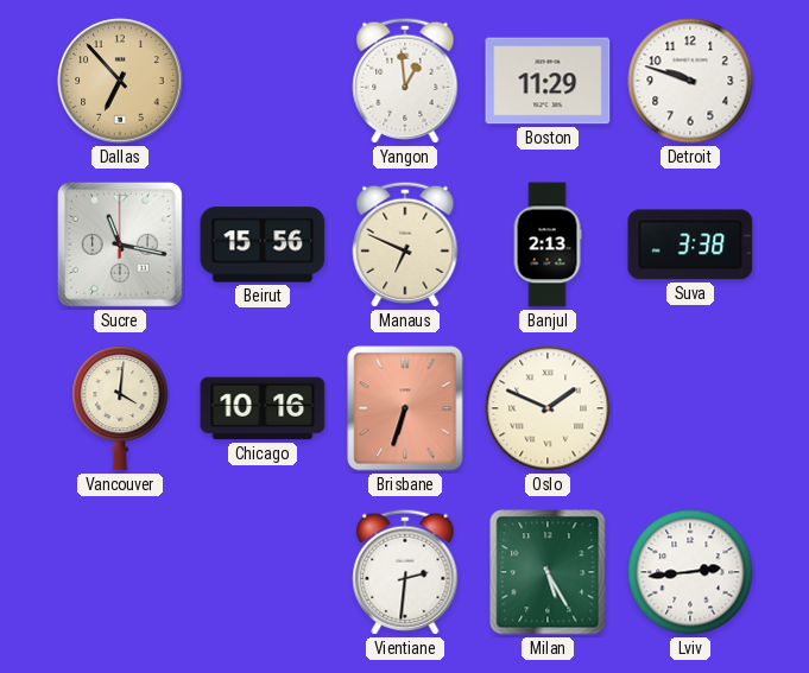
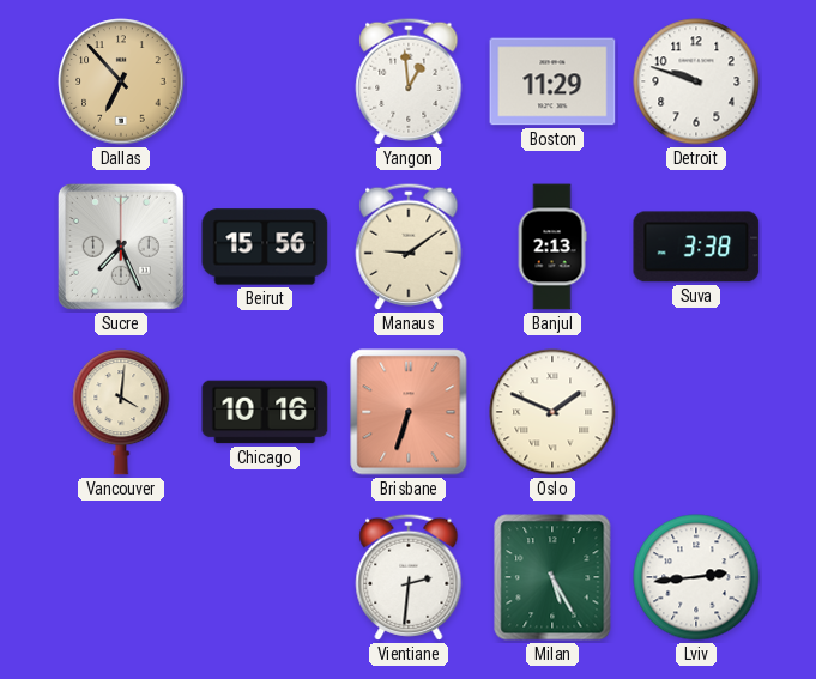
Sucre: 11:17 -> 7:26
Manaus: 6:49 -> 9:09
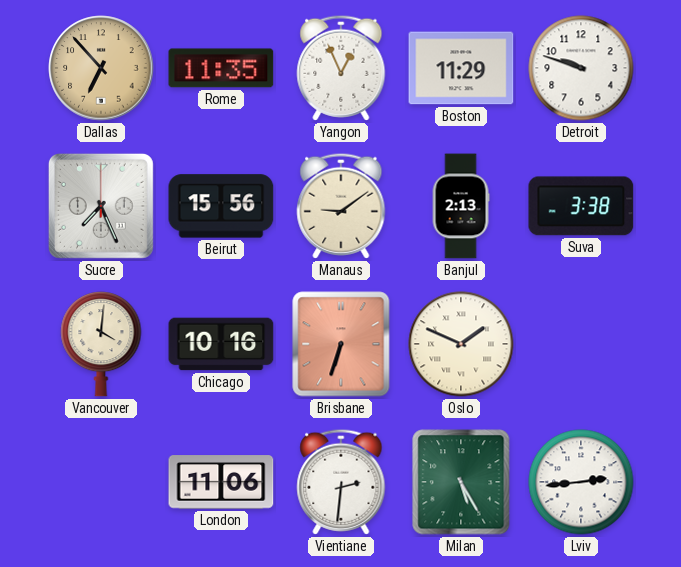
Rome: none -> 11:35
Yangon: 12:59 -> 12:56
London: none -> 11:06
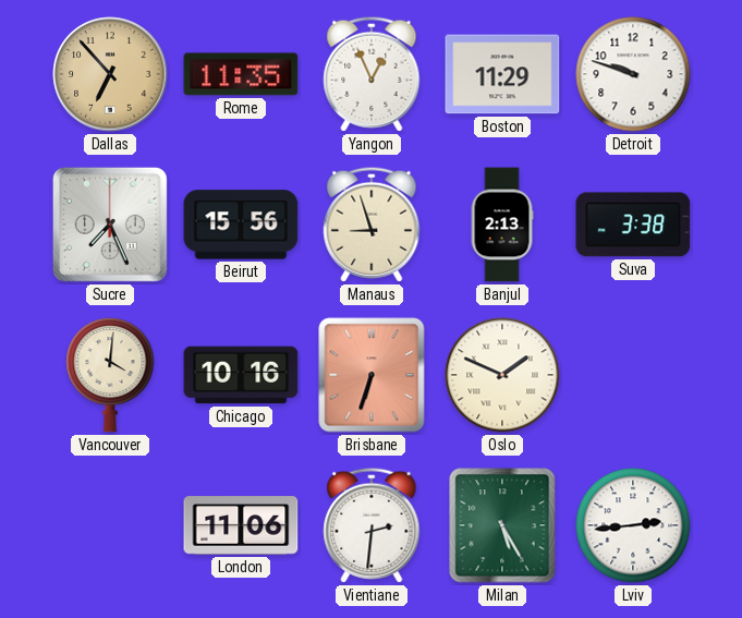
Manaus: 9:09 -> 8:57
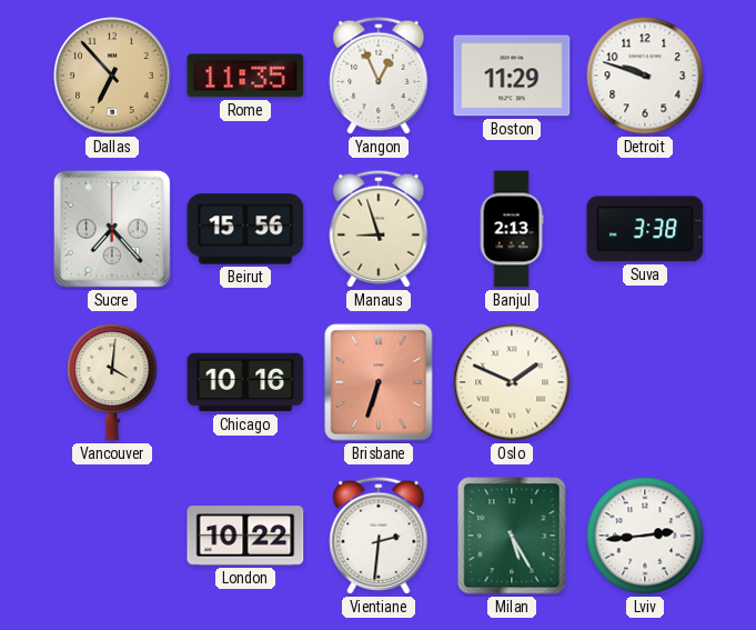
Sucre: 7:26 -> 7:23
London: 11:06 -> 10:22
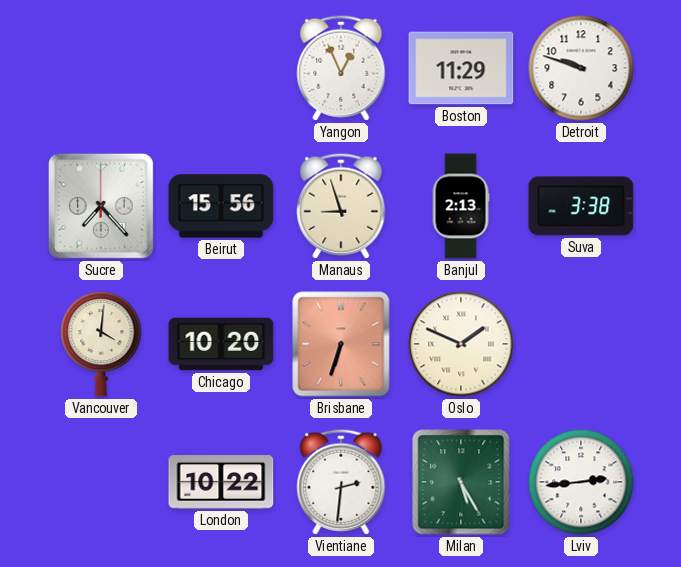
Dallas: 6:53 -> none
Rome: 11:35 -> none
Chicago: 10:16 -> 10:20
